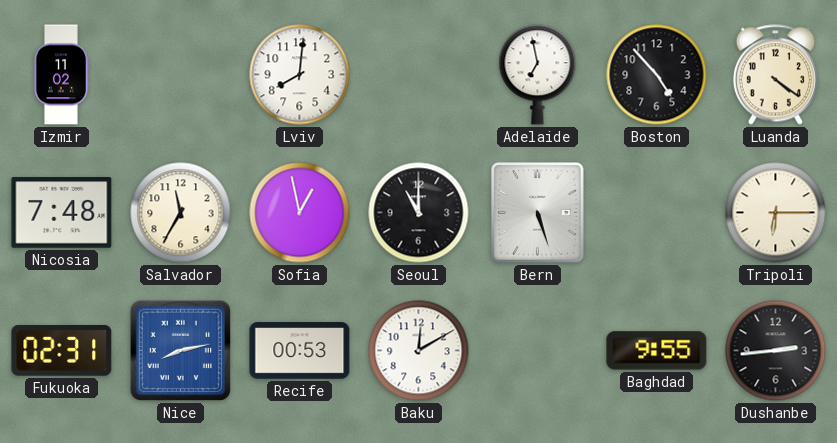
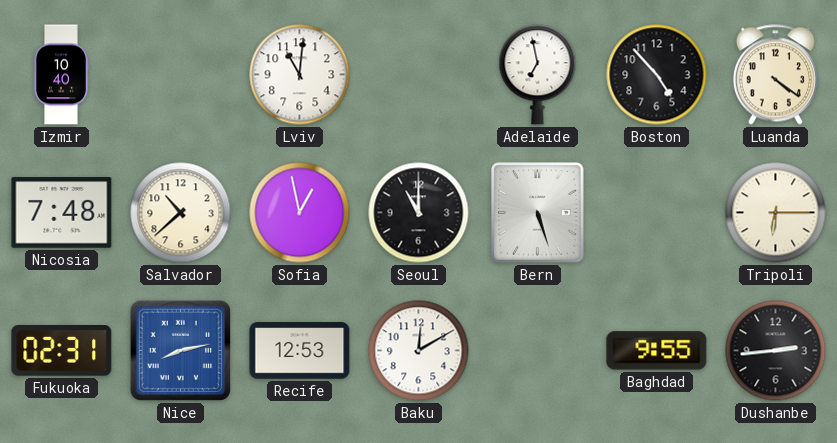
Izmir: 11:02 -> 10:40
Lviv: 8:01 -> 11:01
Salvador: 11:35 -> 10:38
Recife: 00:53 -> 12:53
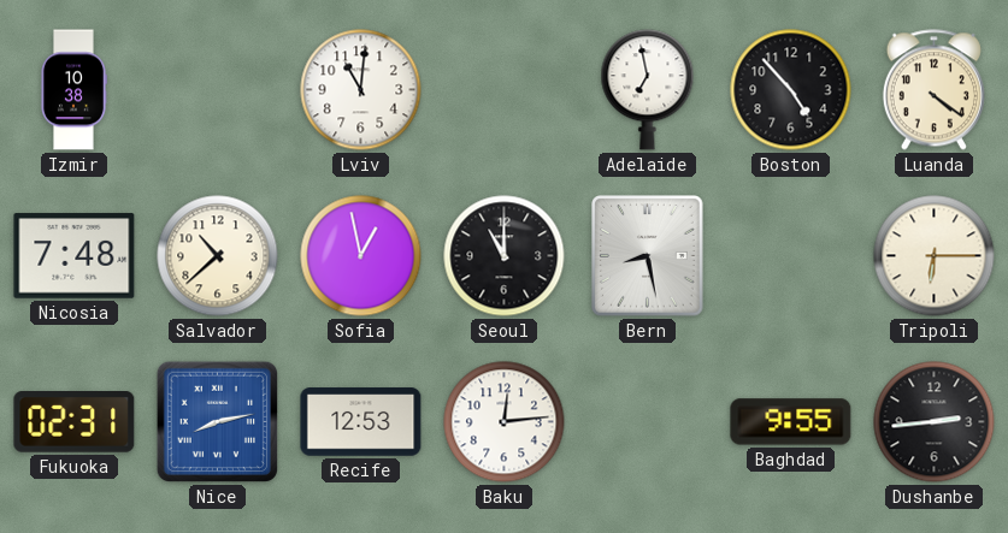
Izmir: 10:40 -> 10:38
Bern: 5:27 -> 8:28
Baku: 12:10 -> 12:14
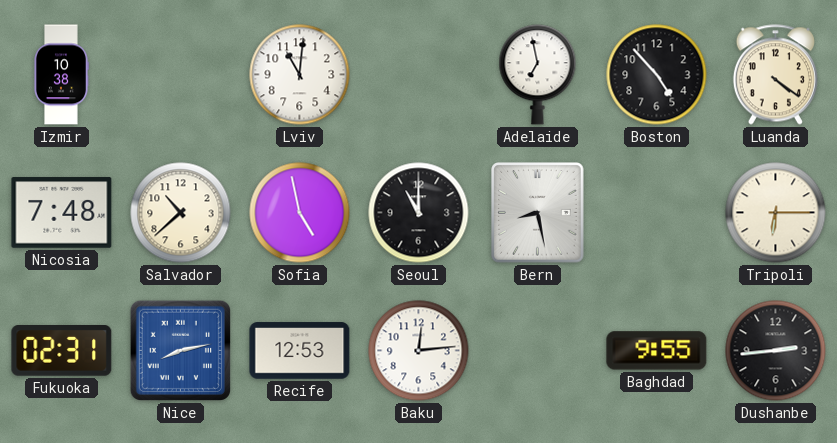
Sofia: 12:58 -> 4:58
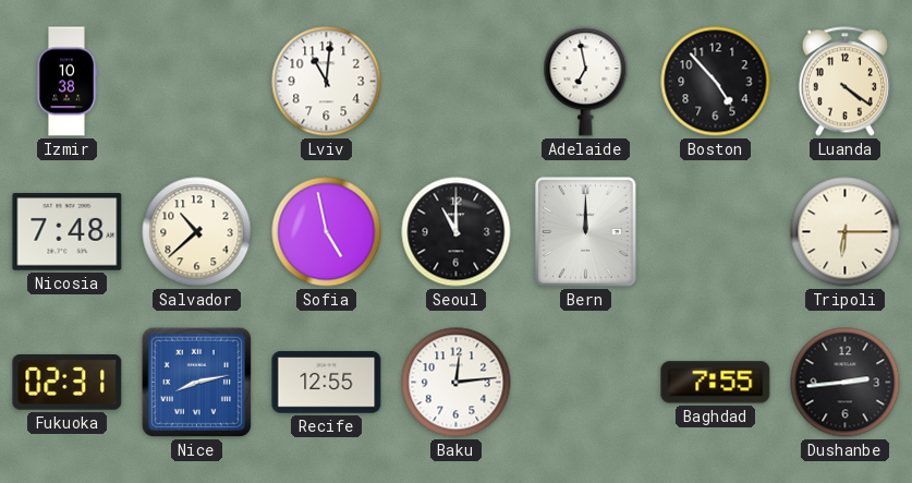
Bern: 8:28 -> 12:00
Recife: 12:53 -> 12:55
Baghdad: 9:55 -> 7:55
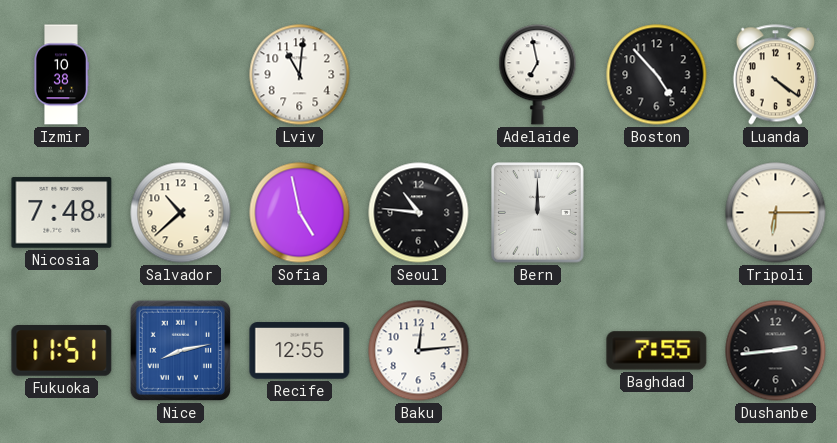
Seoul: 11:00 -> 10:46
Fukuoka: 02:31 -> 11:51
